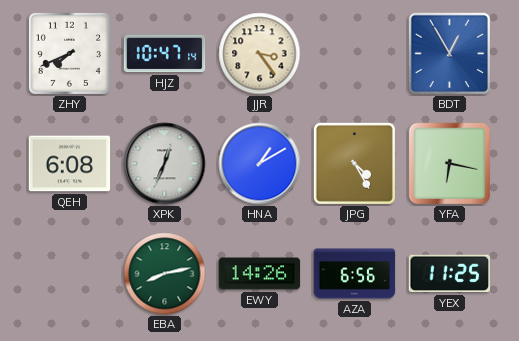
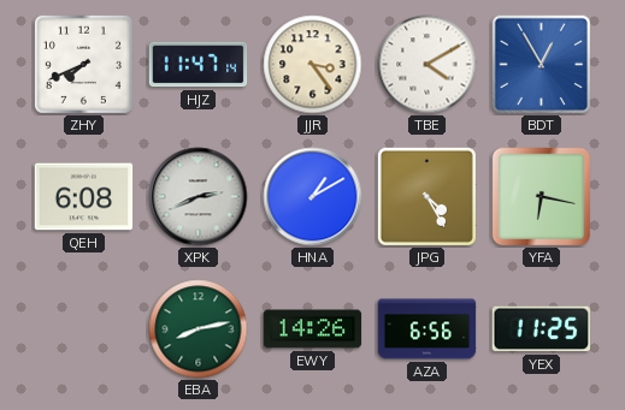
HJZ: 10:47 -> 11:47
TBE: none -> 4:10
XPK: 12:34 -> 2:41
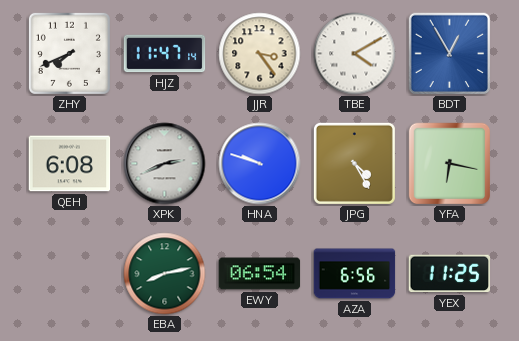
HNA: 1:10 -> 9:48
EWY: 14:26 -> 06:54
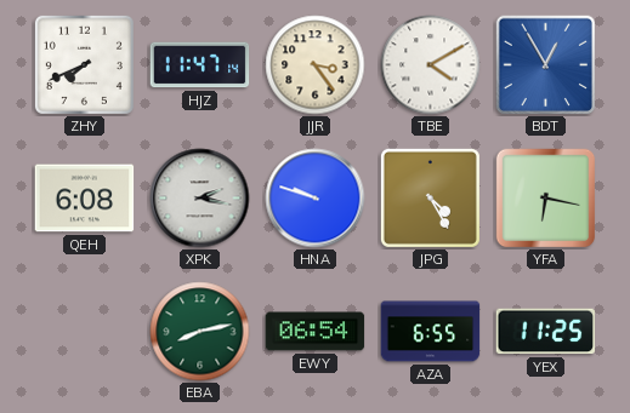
XPK: 2:41 -> 2:17
AZA: 6:56 -> 6:55
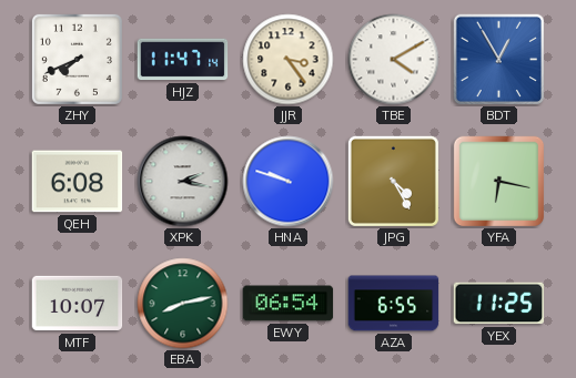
MTF: none -> 10:07
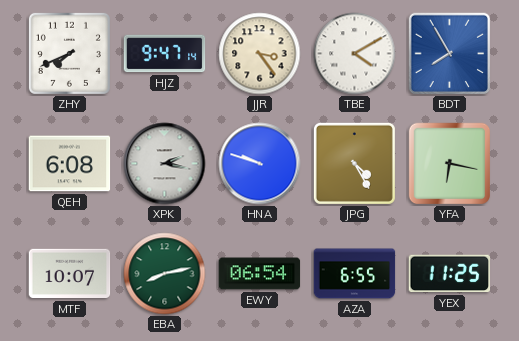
HJZ: 11:47 -> 9:47
BDT: 12:55 -> 7:55
